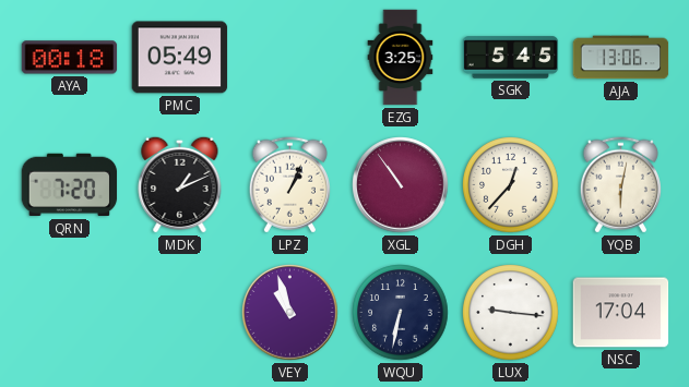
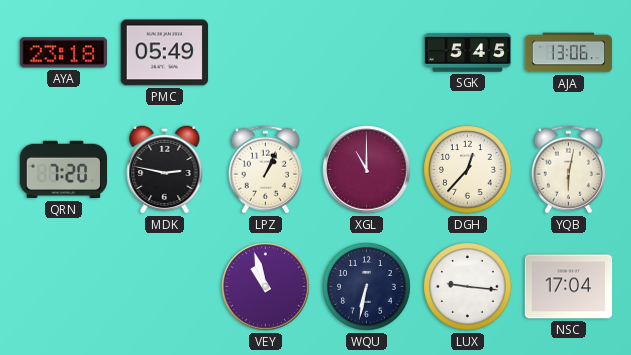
AYA: 00:18 -> 23:18
EZG: 3:25 -> none
MDK: 1:11 -> 2:47
XGL: 10:54 -> 11:00
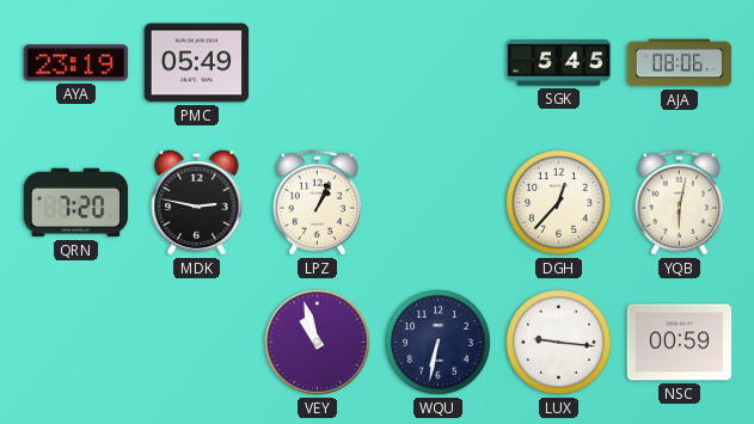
AYA: 23:18 -> 23:19
AJA: 13:06 -> 08:06
XGL: 11:00 -> none
NSC: 17:04 -> 00:59
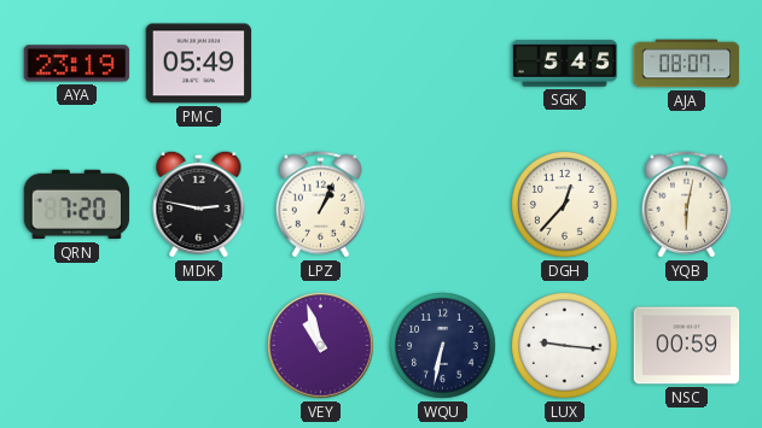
AJA: 08:06 -> 08:07
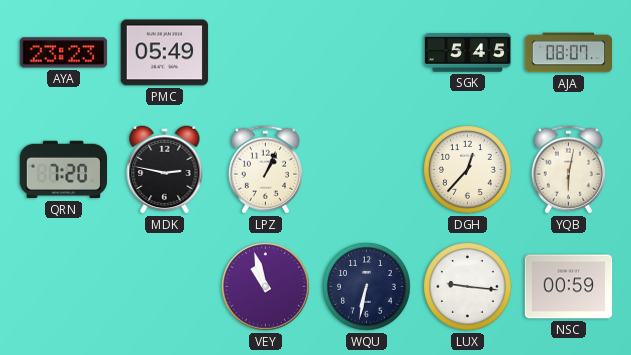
AYA: 23:19 -> 23:23
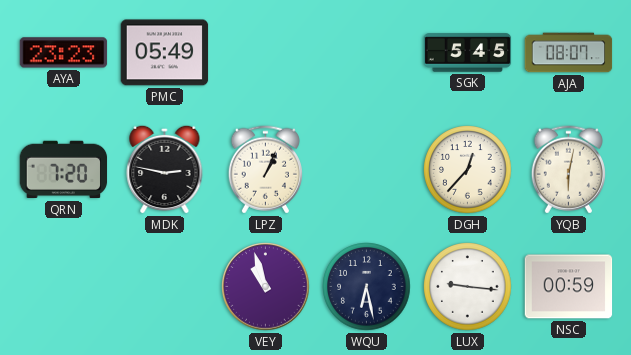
WQU: 6:32 -> 6:28
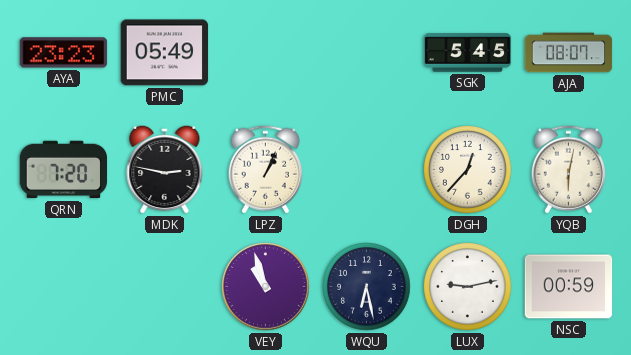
LUX: 9:16 -> 9:13
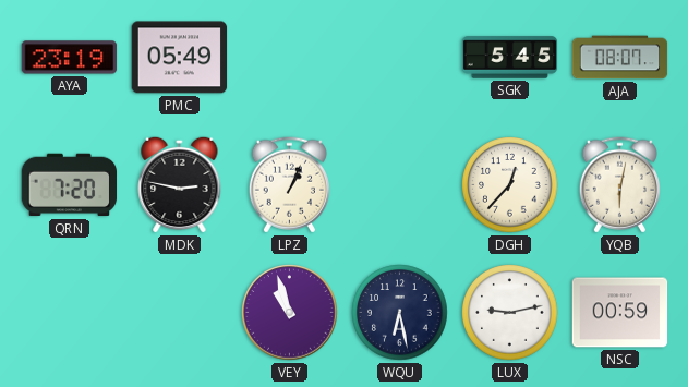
AYA: 23:23 -> 23:19
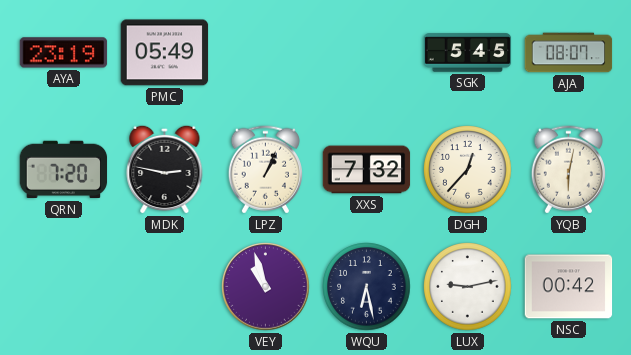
XXS: none -> 7:32
NSC: 00:59 -> 00:42
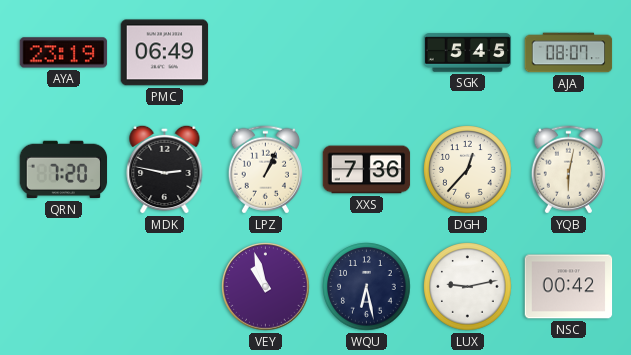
PMC: 05:49 -> 06:49
XXS: 7:32 -> 7:36
